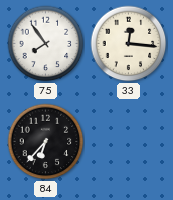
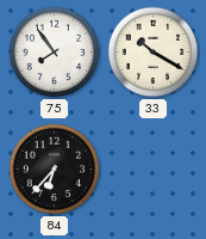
33: 12:16 -> 10:20
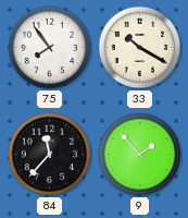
84: 6:37 -> 11:37
9: none -> 1:53
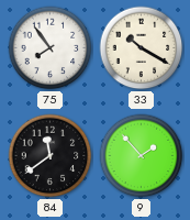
84: 11:37 -> 11:39
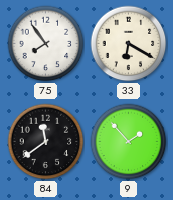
33: 10:20 -> 6:20
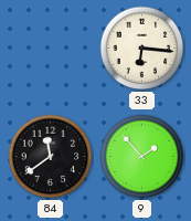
75: 7:54 -> none
33: 6:20 -> 6:16
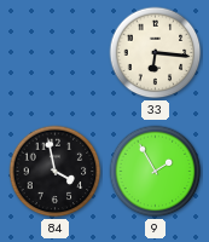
84: 11:39 -> 3:58
9: 1:53 -> 1:55
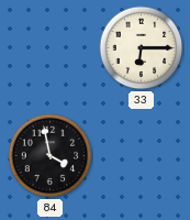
33: 6:16 -> 6:15
9: 1:55 -> none
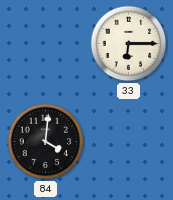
84: 3:58 -> 4:01
